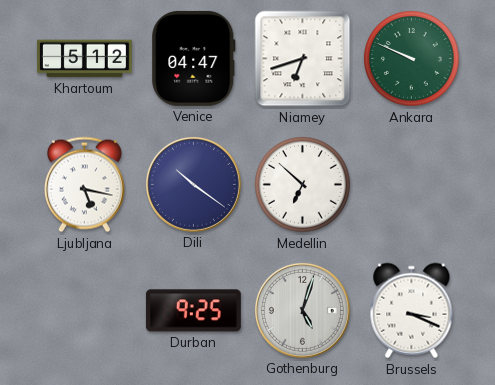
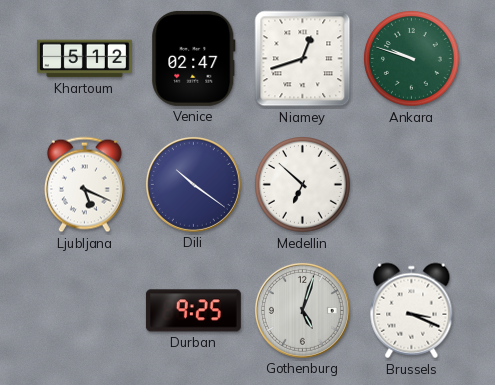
Venice: 04:47 -> 02:47
Niamey: 6:42 -> 12:42
Ankara: 9:49 -> 9:48
Ljubljana: 5:17 -> 5:19
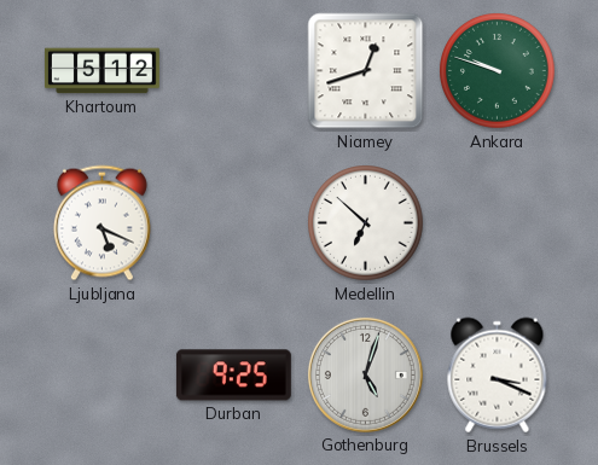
Venice: 02:47 -> none
Dili: 10:21 -> none
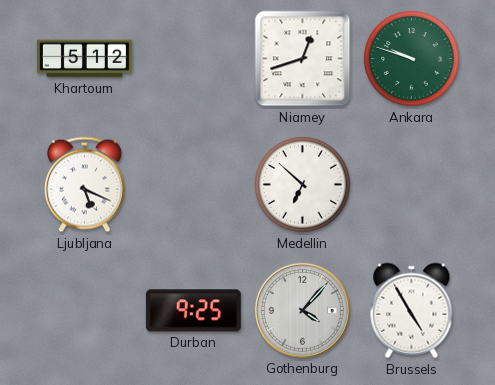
Gothenburg: 5:03 -> 4:07
Brussels: 3:19 -> 4:55
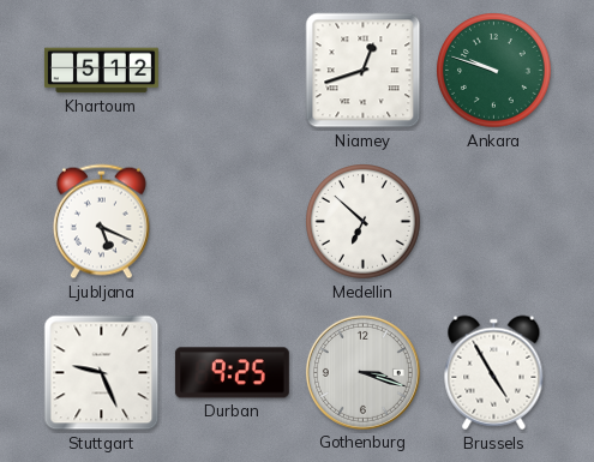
Stuttgart: none -> 9:26
Gothenburg: 4:07 -> 3:18
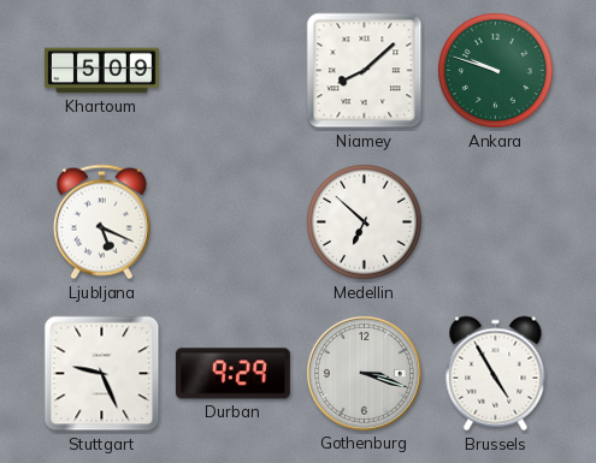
Khartoum: 5:12 -> 5:09
Niamey: 12:42 -> 8:08
Durban: 9:25 -> 9:29
